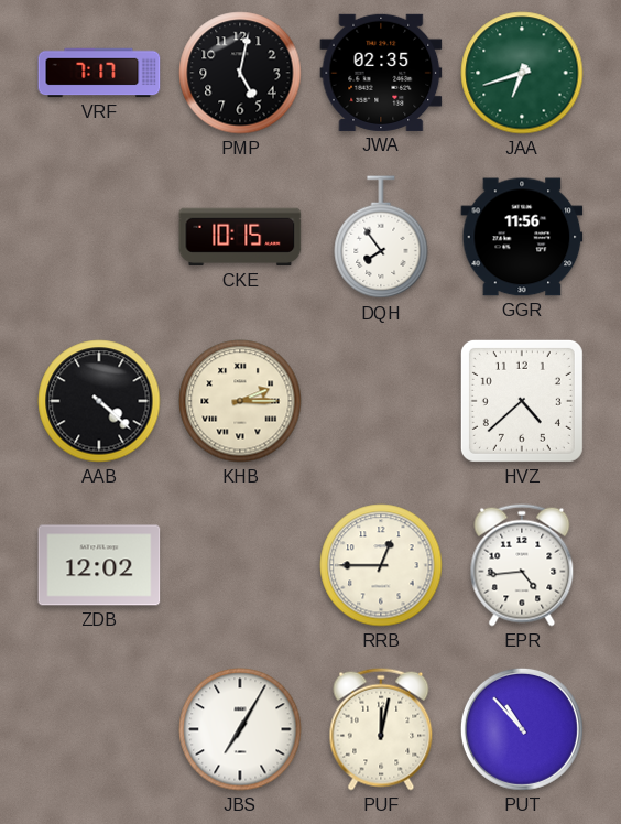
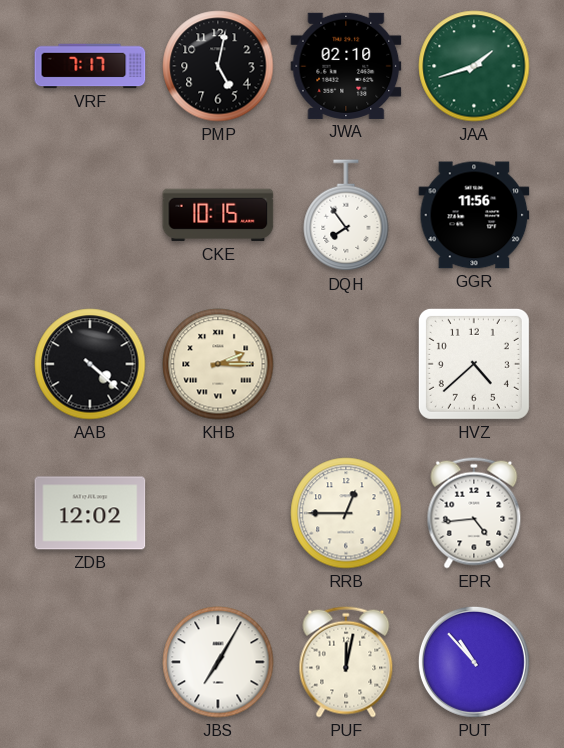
JWA: 02:35 -> 02:10
JAA: 6:42 -> 1:42
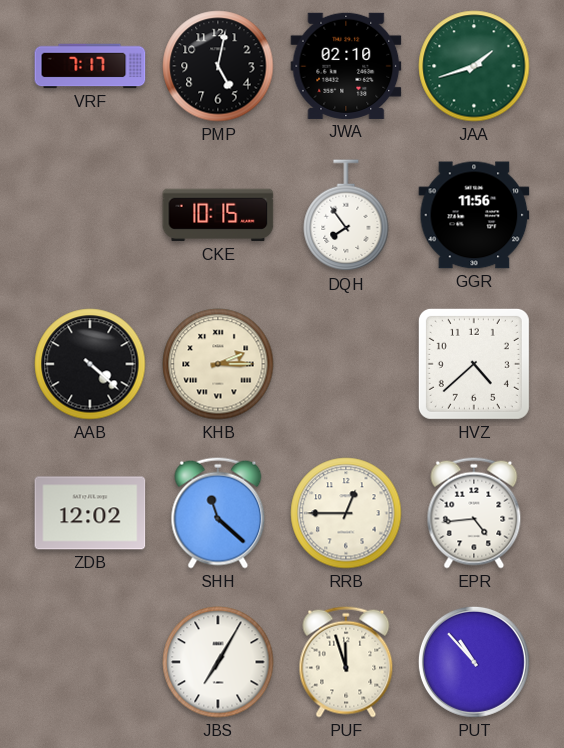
SHH: none -> 11:22
PUF: 12:02 -> 11:57
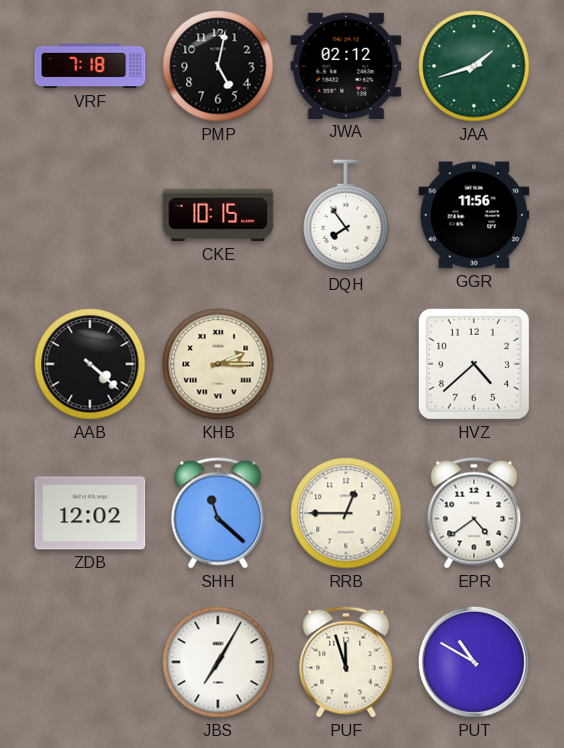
VRF: 7:17 -> 7:18
JWA: 02:10 -> 02:12
EPR: 4:44 -> 4:39
PUT: 10:53 -> 10:50
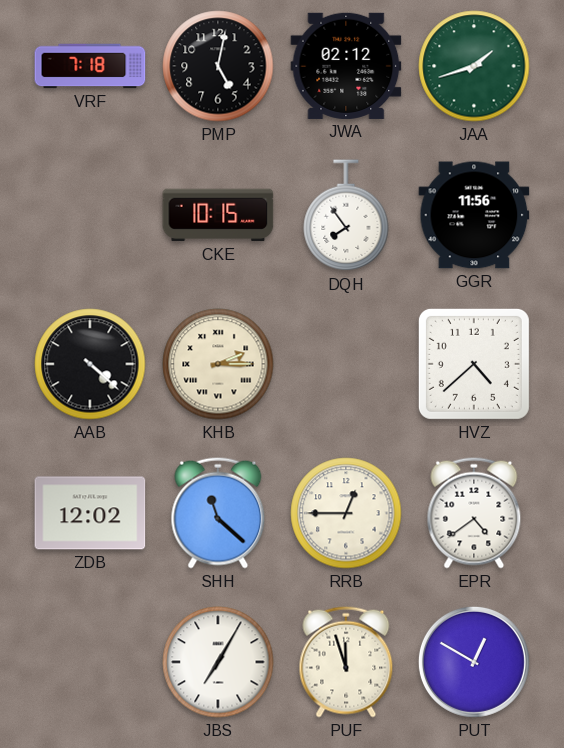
PUT: 10:50 -> 12:50
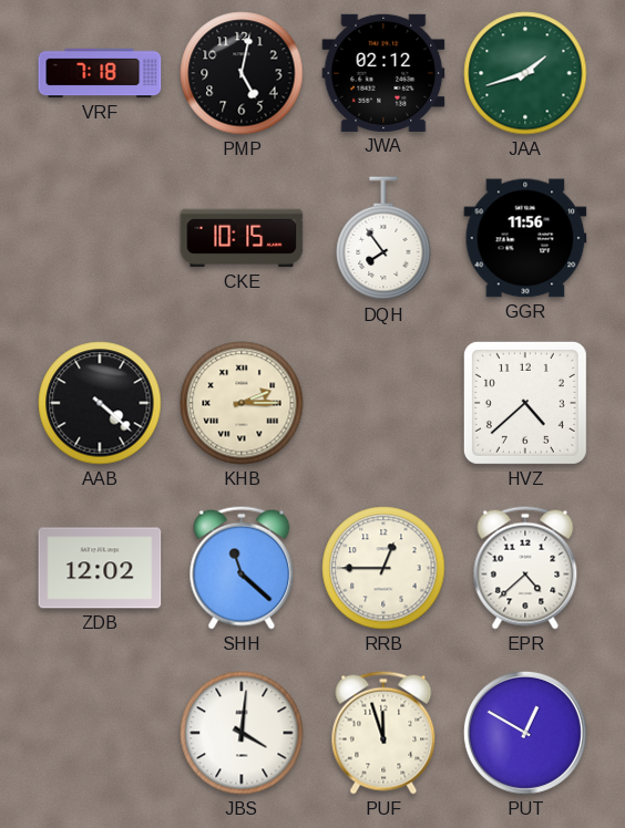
EPR: 4:39 -> 4:38
JBS: 7:05 -> 4:01
